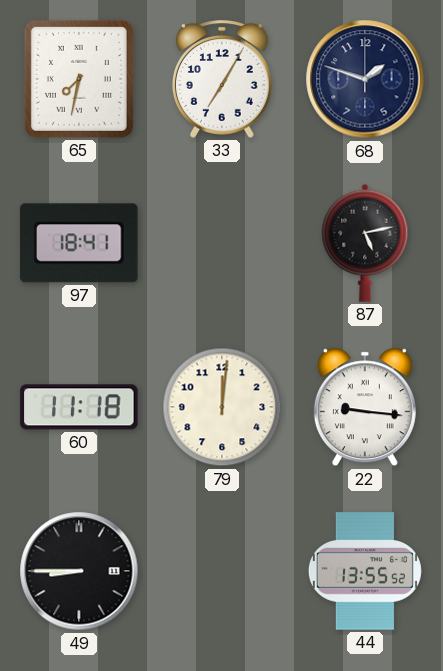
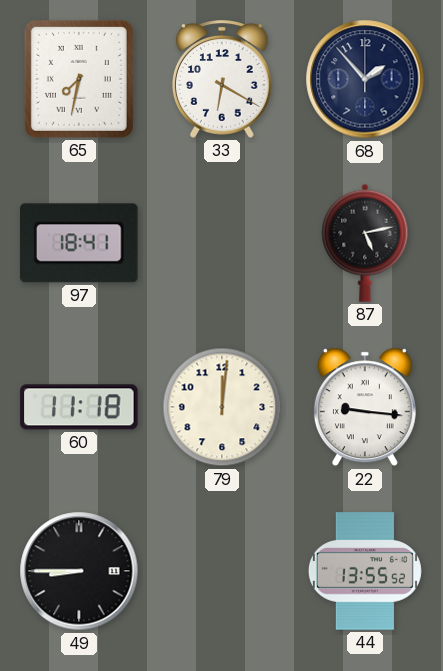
33: 7:05 -> 6:20
68: 1:48 -> 1:53
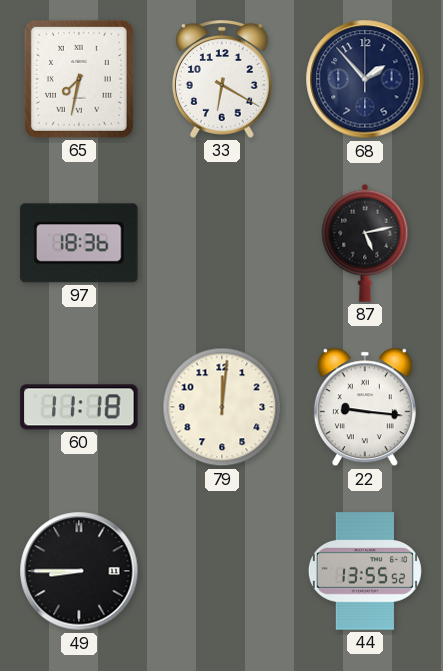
97: 18:41 -> 18:36
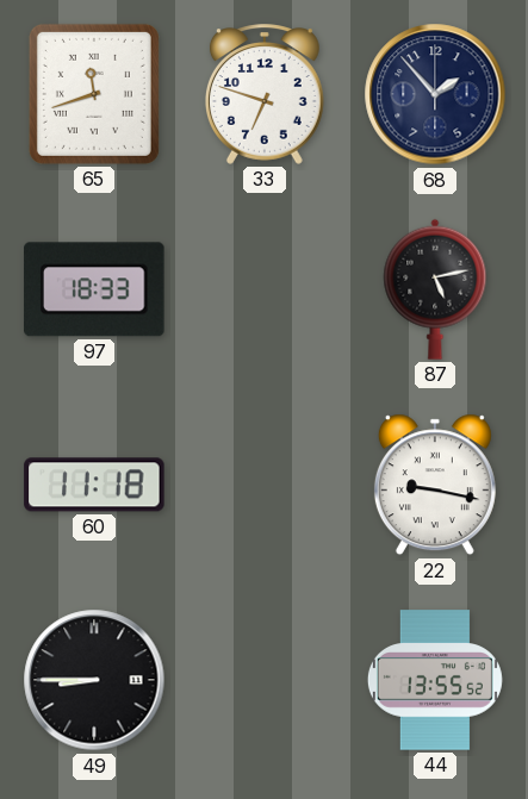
65: 7:32 -> 11:42
33: 6:20 -> 6:48
97: 18:36 -> 18:33
79: 12:01 -> none
22: 9:16 -> 9:17
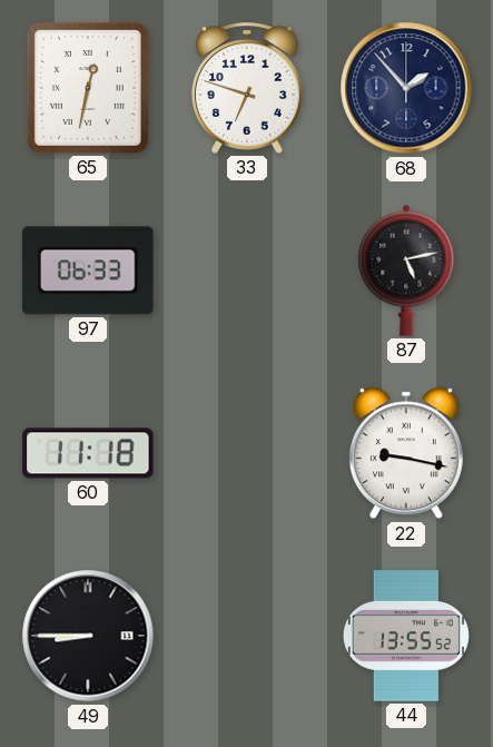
65: 11:42 -> 12:32
97: 18:33 -> 06:33
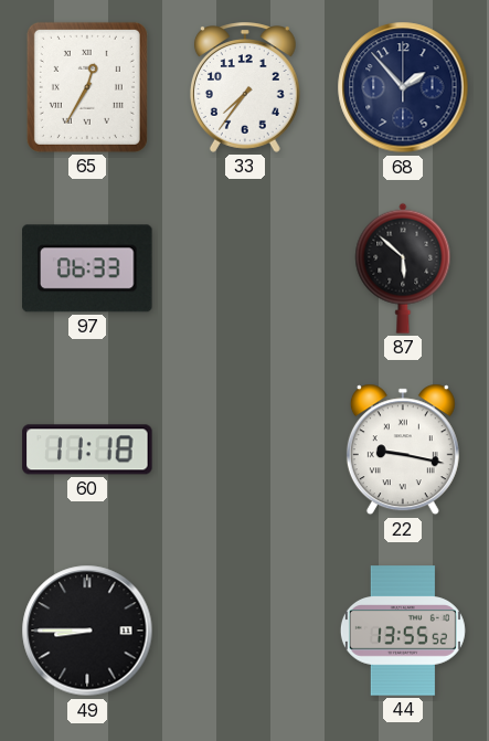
65: 12:32 -> 12:35
33: 6:48 -> 7:36
87: 5:13 -> 5:52
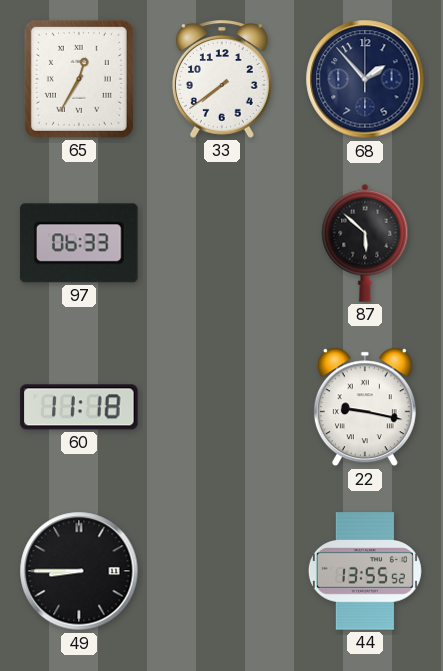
33: 7:36 -> 7:39
